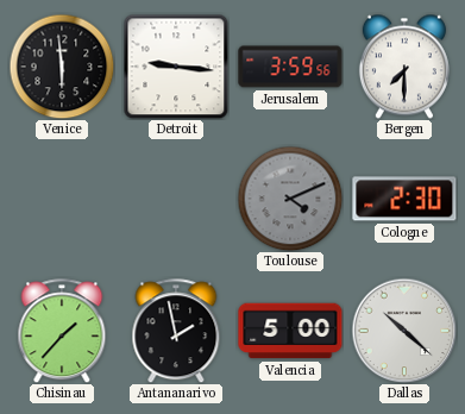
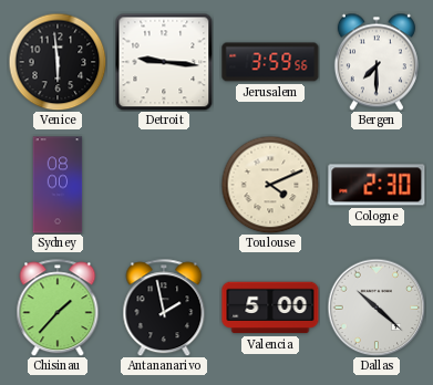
Sydney: none -> 08:00
Toulouse dial: grey -> cream
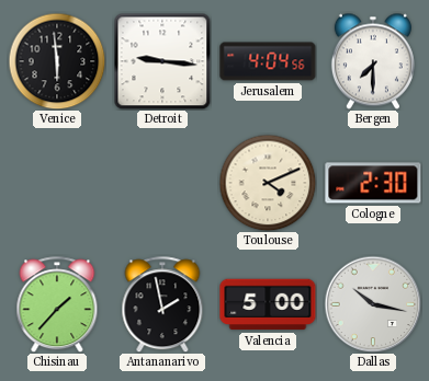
Jerusalem: 3:59 -> 4:04
Sydney: 08:00 -> none
Dallas: 10:22 -> 10:17
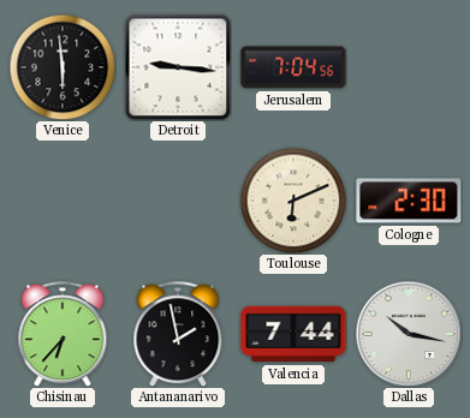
Jerusalem: 4:04 -> 7:04
Bergen: 7:30 -> none
Toulouse: 4:11 -> 6:11
Chisinau: 1:37 -> 6:37
Valencia: 5:00 -> 7:44
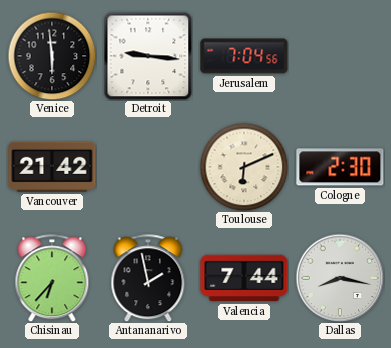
Vancouver: none -> 21:42
Dallas: 10:17 -> 8:17
